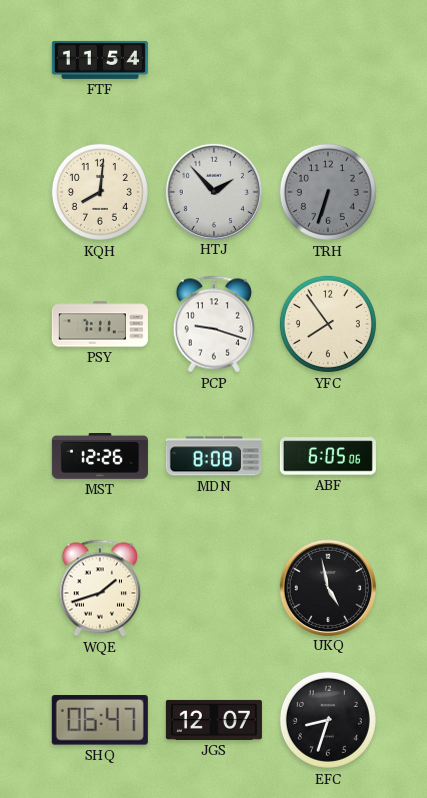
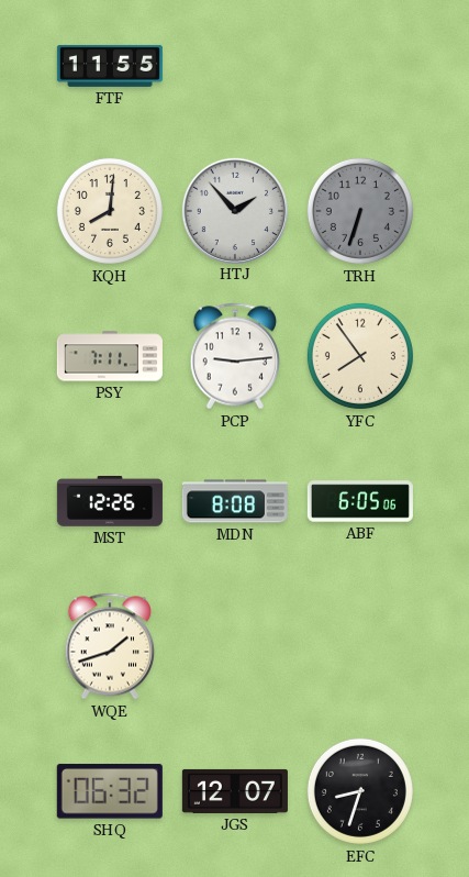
FTF: 11:54 -> 11:55
PCP: 9:18 -> 9:14
UKQ: 4:58 -> none
SHQ: 06:47 -> 06:32
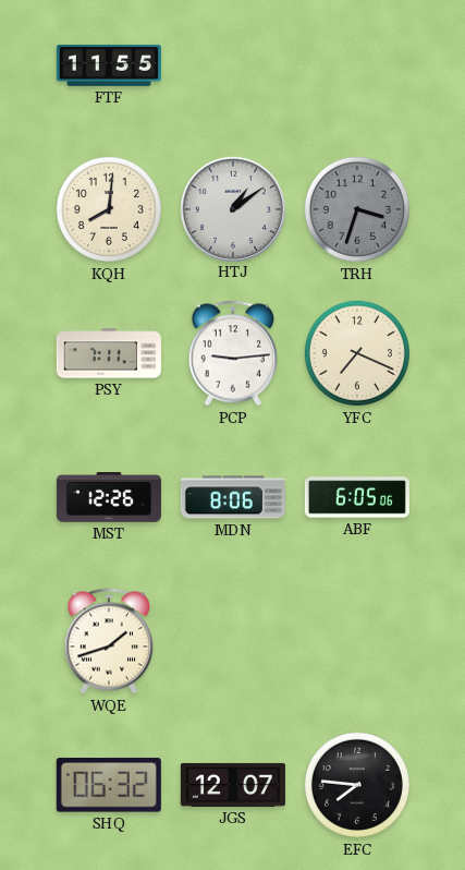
HTJ: 1:53 -> 1:09
TRH: 6:33 -> 3:33
YFC: 7:54 -> 7:19
MDN: 8:08 -> 8:06
EFC: 8:33 -> 7:46
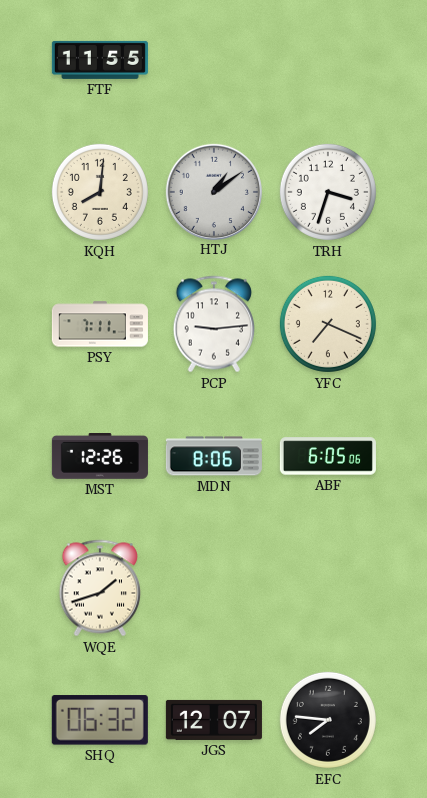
TRH dial: grey -> white
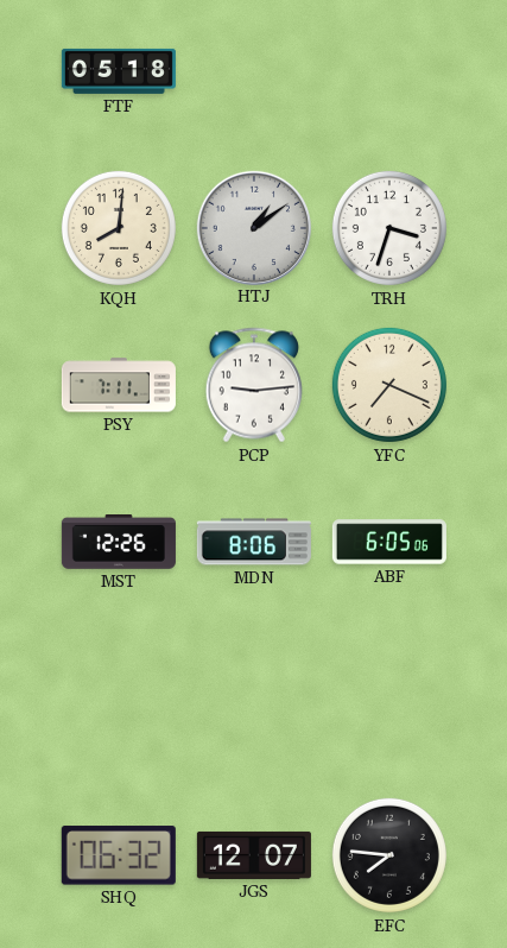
FTF: 11:55 -> 05:18
WQE: 1:42 -> none
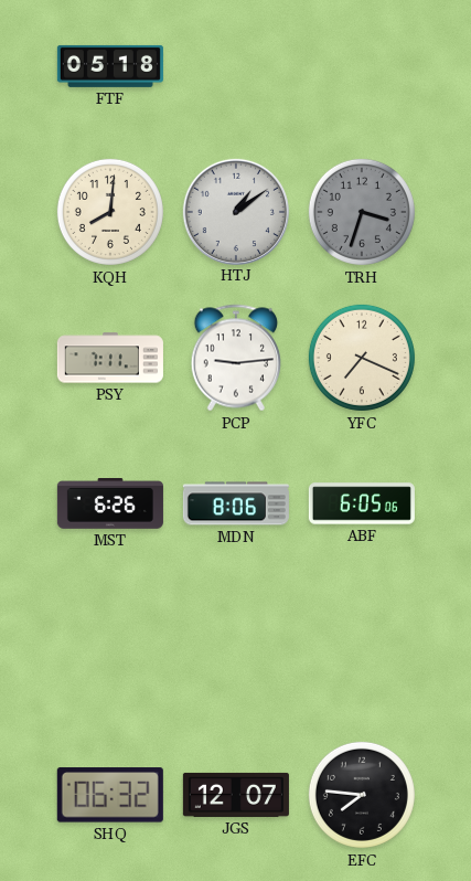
TRH dial: white -> grey
MST: 12:26 -> 6:26
